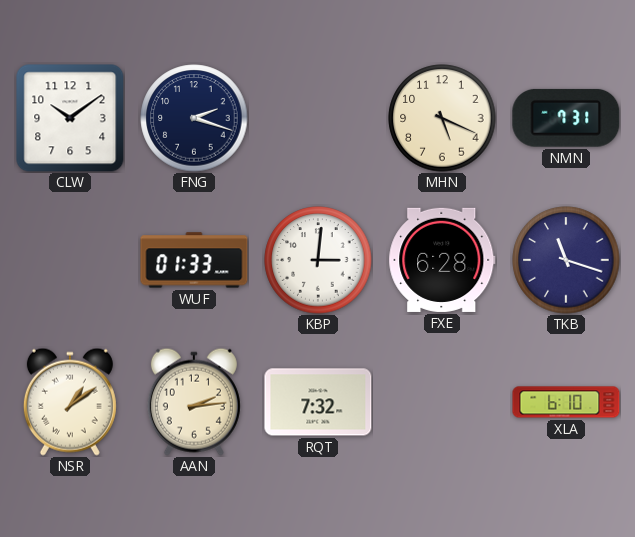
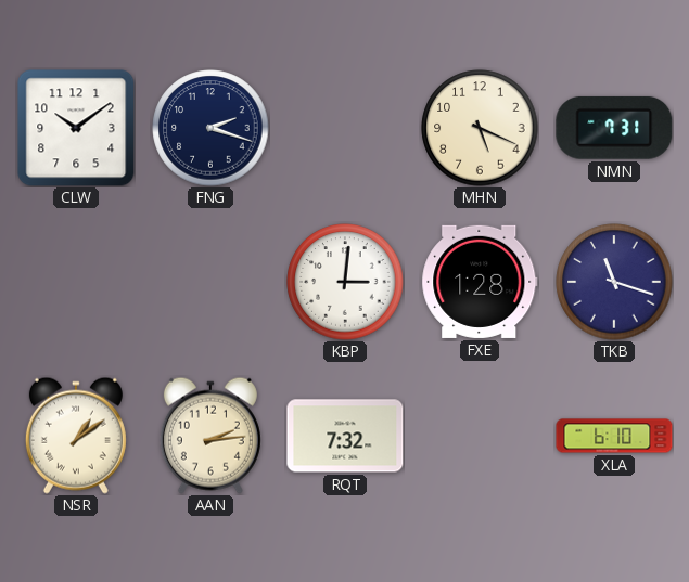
WUF: 01:33 -> none
FXE: 6:28 -> 1:28
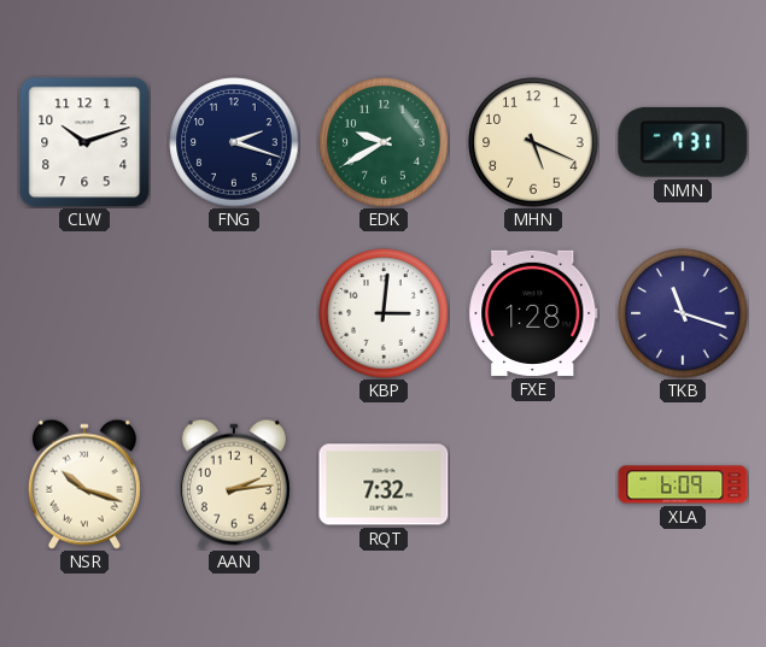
CLW: 10:09 -> 10:12
EDK: none -> 9:40
NSR: 1:09 -> 10:18
XLA: 6:10 -> 6:09
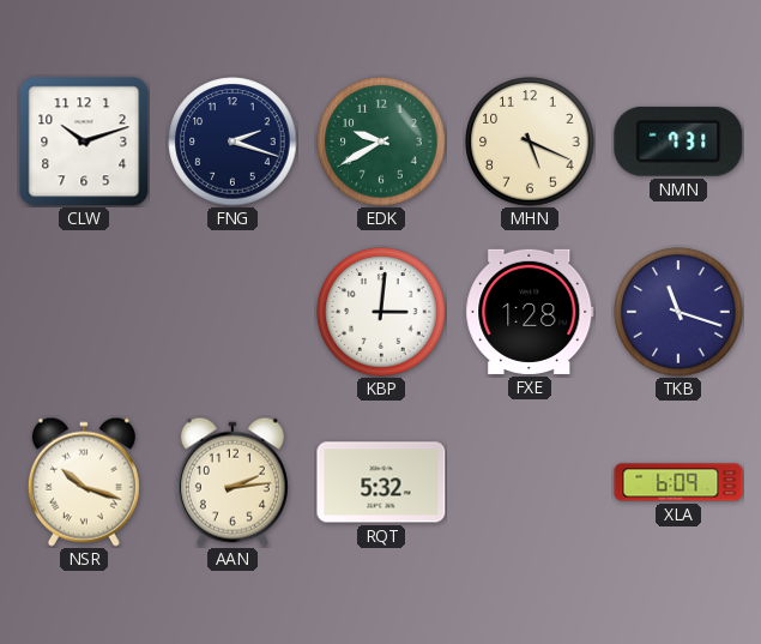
RQT: 7:32 -> 5:32
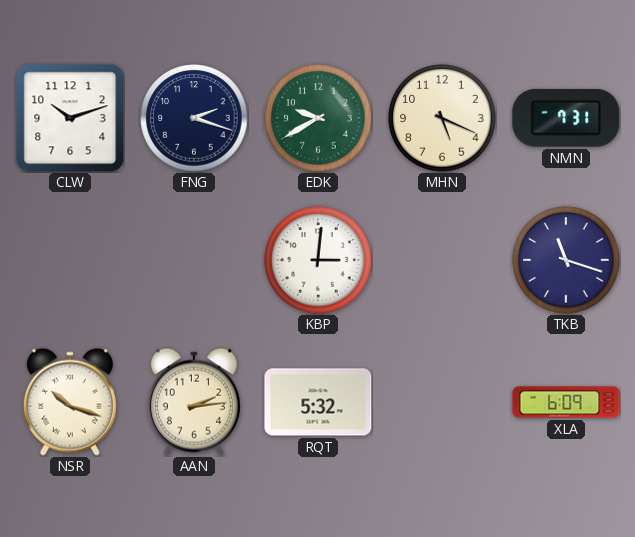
FXE: 1:28 -> none
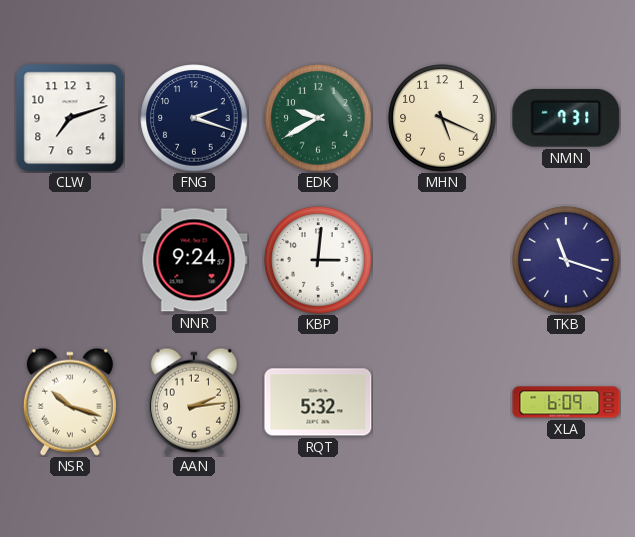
CLW: 10:12 -> 7:12
NNR: none -> 9:24
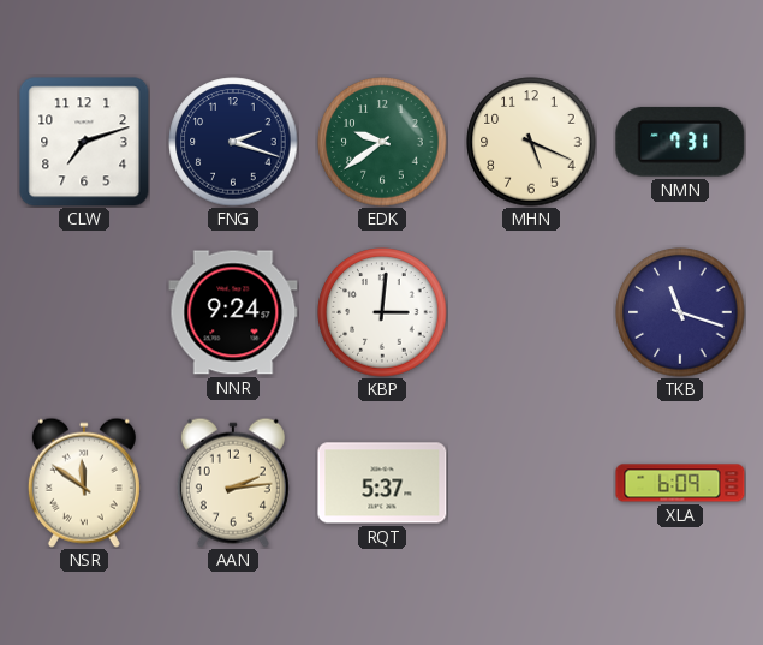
EDK: 9:40 -> 9:39
NSR: 10:18 -> 11:51
RQT: 5:32 -> 5:37
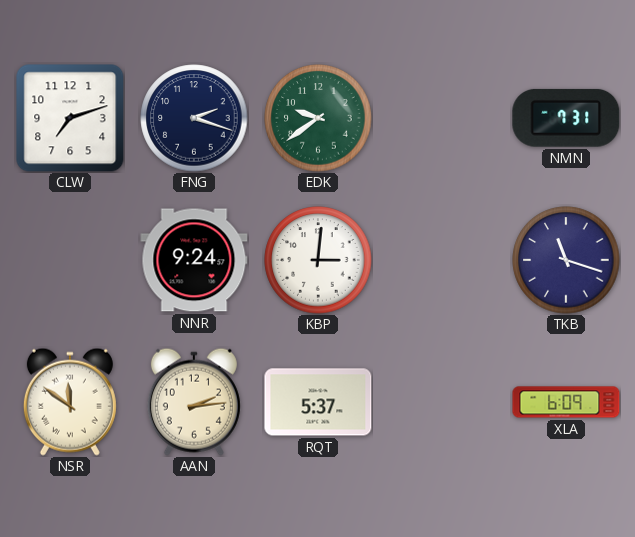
MHN: 5:19 -> none
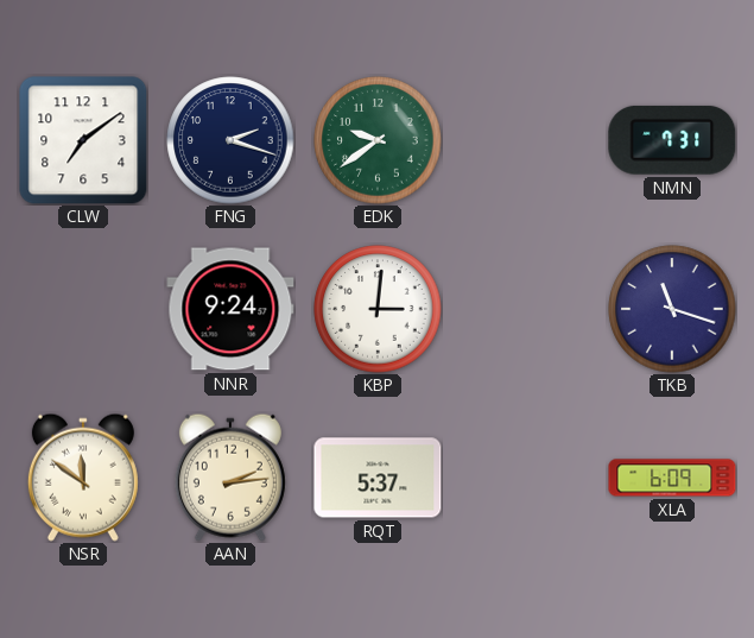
CLW: 7:12 -> 7:09
